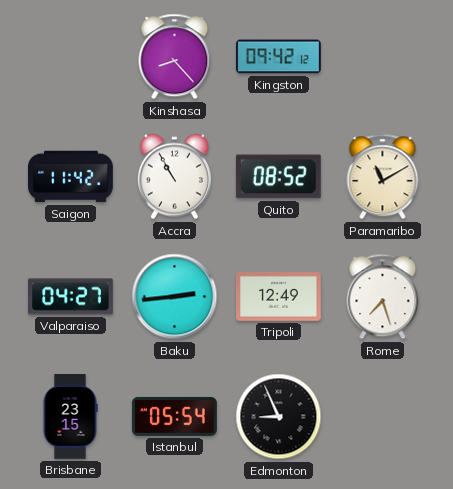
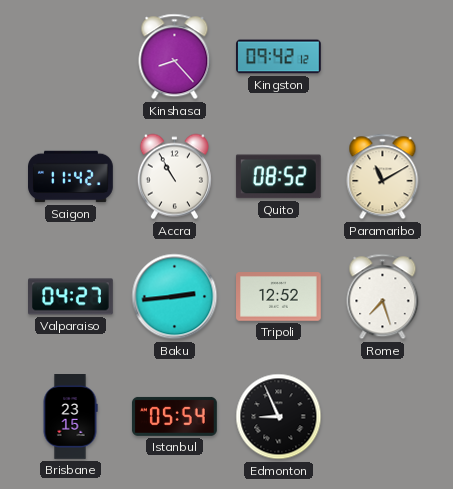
Tripoli: 12:49 -> 12:52
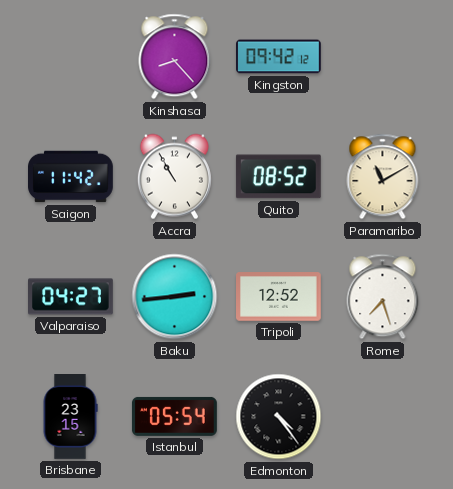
Edmonton: 8:56 -> 4:24
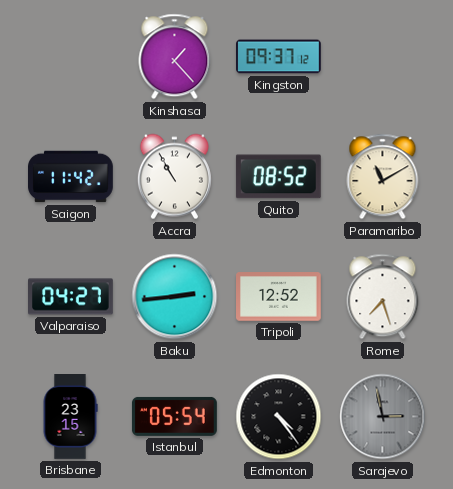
Kinshasa: 8:23 -> 1:23
Kingston: 09:42 -> 09:37
Sarajevo: none -> 2:58
